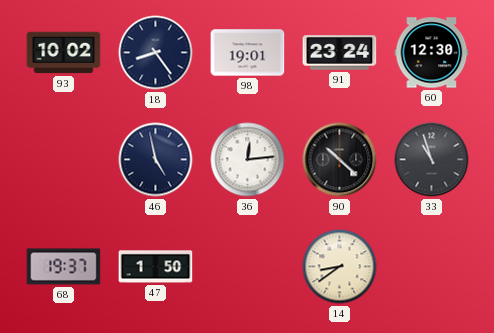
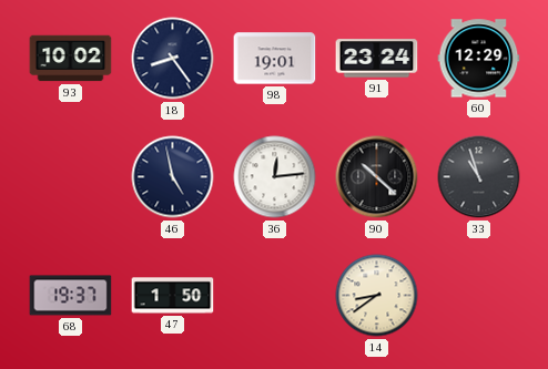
60: 12:30 -> 12:29
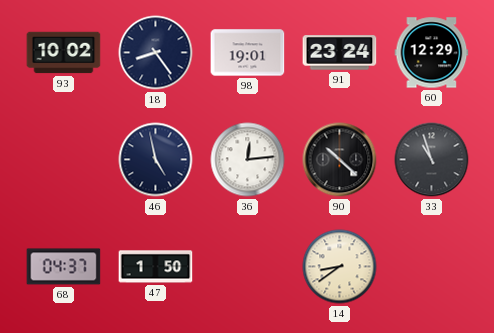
68: 19:37 -> 04:37
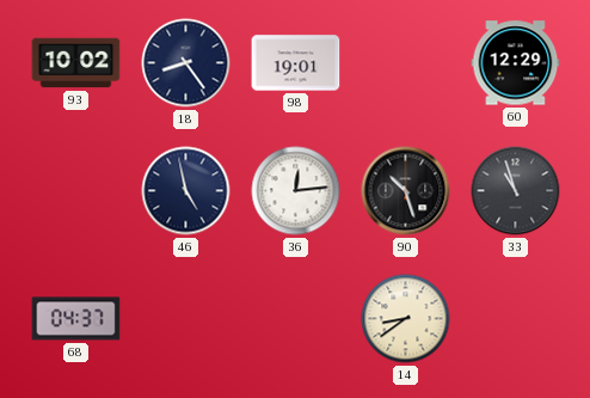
91: 23:24 -> none
90: 10:22 -> 10:27
47: 1:50 -> none
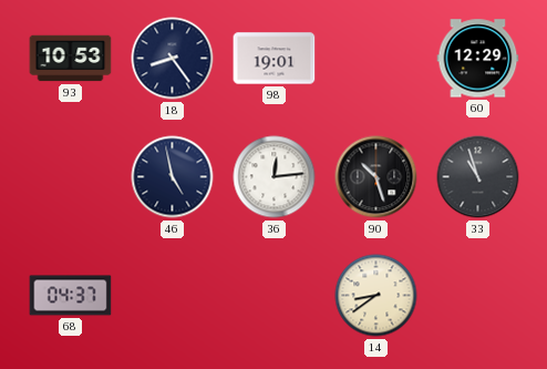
93: 10:02 -> 10:53
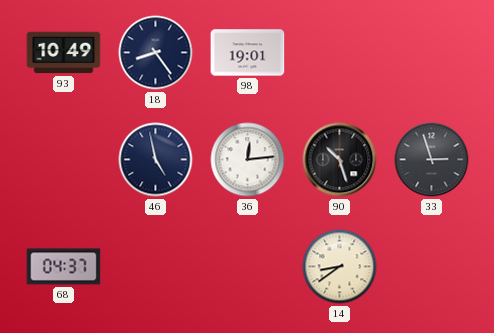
93: 10:53 -> 10:49
60: 12:29 -> none
33: 10:57 -> 2:57
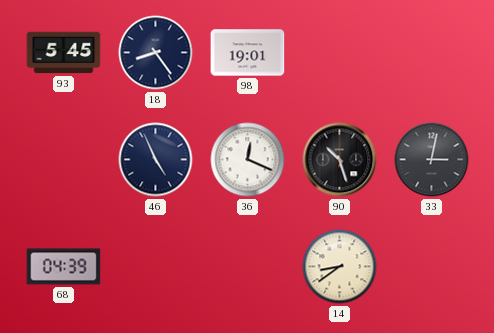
93: 10:49 -> 5:45
46: 4:58 -> 4:56
36: 12:14 -> 12:19
33: 2:57 -> 3:02
68: 04:37 -> 04:39
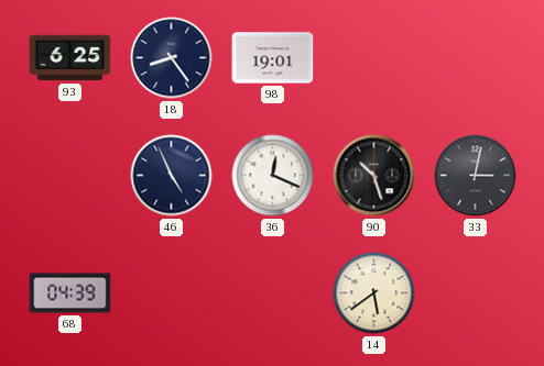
93: 5:45 -> 6:25
14: 8:39 -> 5:39
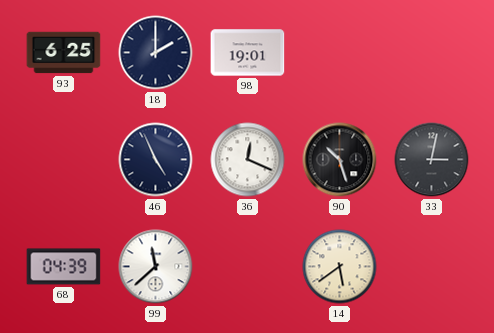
18: 8:24 -> 2:00
99: none -> 11:38
